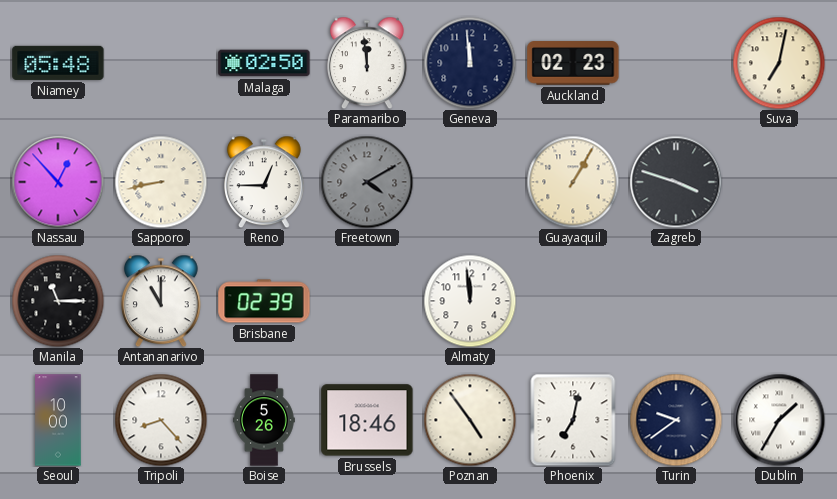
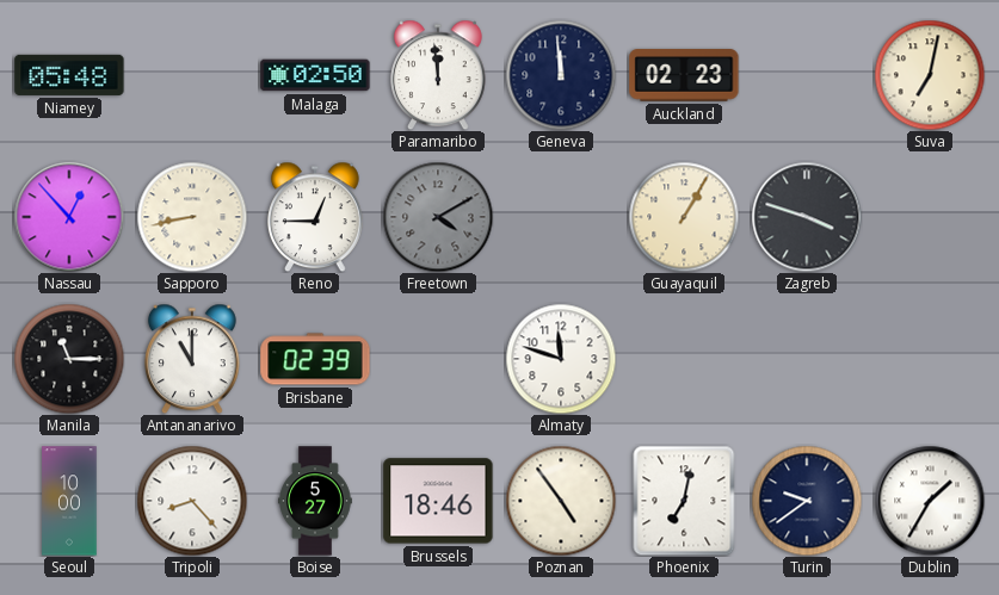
Almaty: 11:59 -> 11:48
Boise: 5:26 -> 5:27
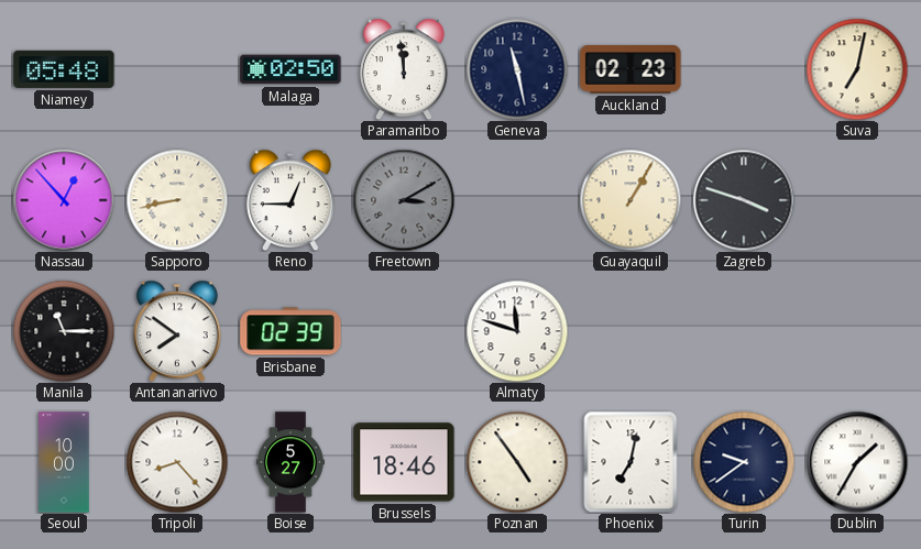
Geneva: 11:59 -> 11:28
Freetown: 4:10 -> 3:10
Antananarivo: 11:00 -> 7:51
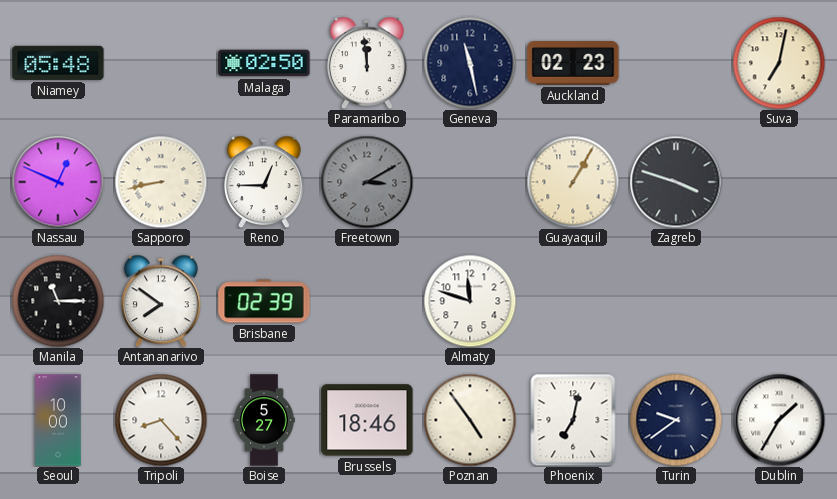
Nassau: 12:53 -> 12:49
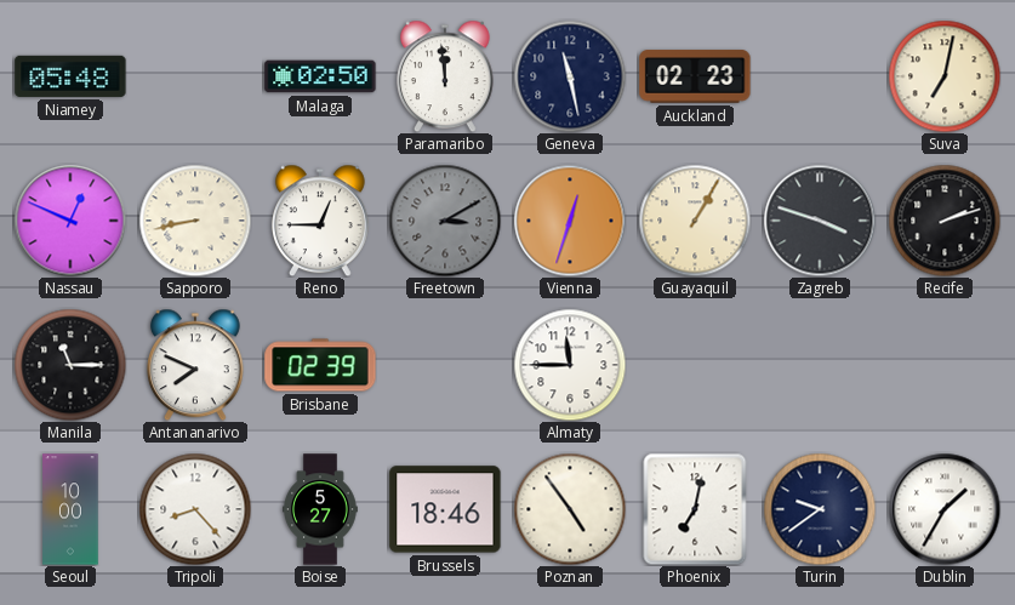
Vienna: none -> 12:33
Recife: none -> 2:12
Antananarivo: 7:51 -> 7:49
Almaty: 11:48 -> 11:45
